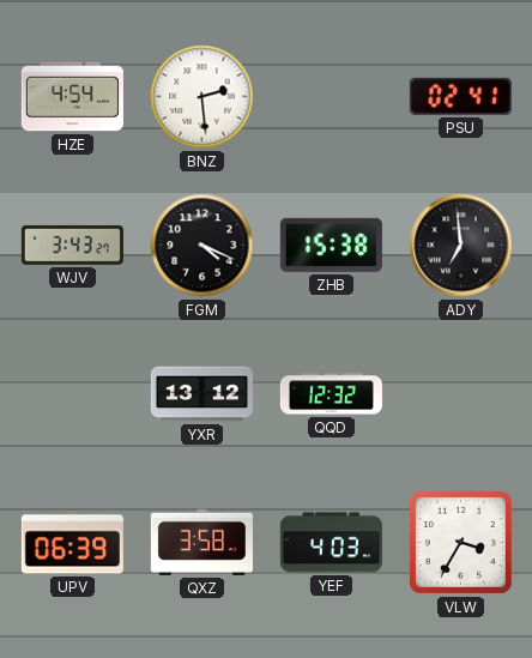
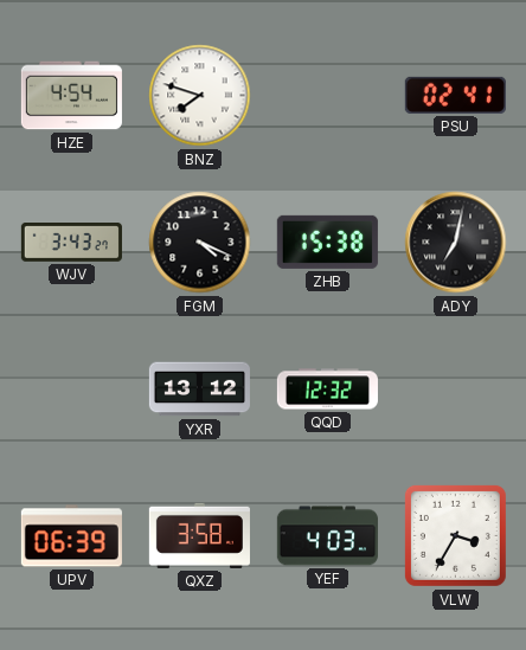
BNZ: 2:29 -> 7:48
ADY: 6:59 -> 7:02
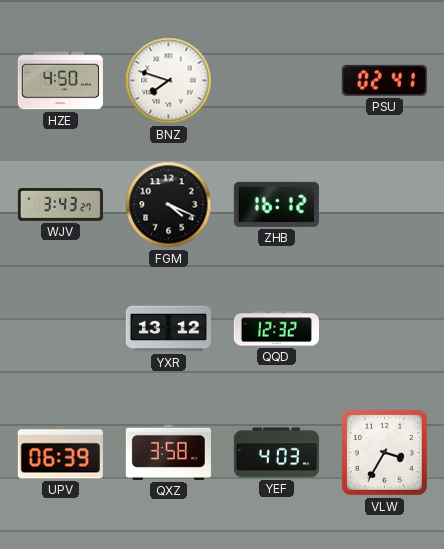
HZE: 4:54 -> 4:50
ZHB: 15:38 -> 16:12
ADY: 7:02 -> none
